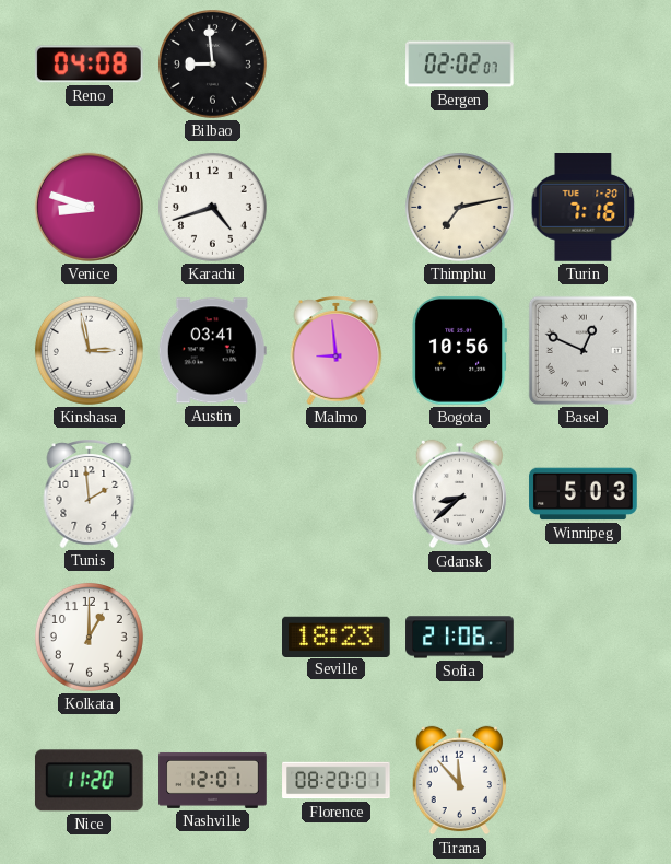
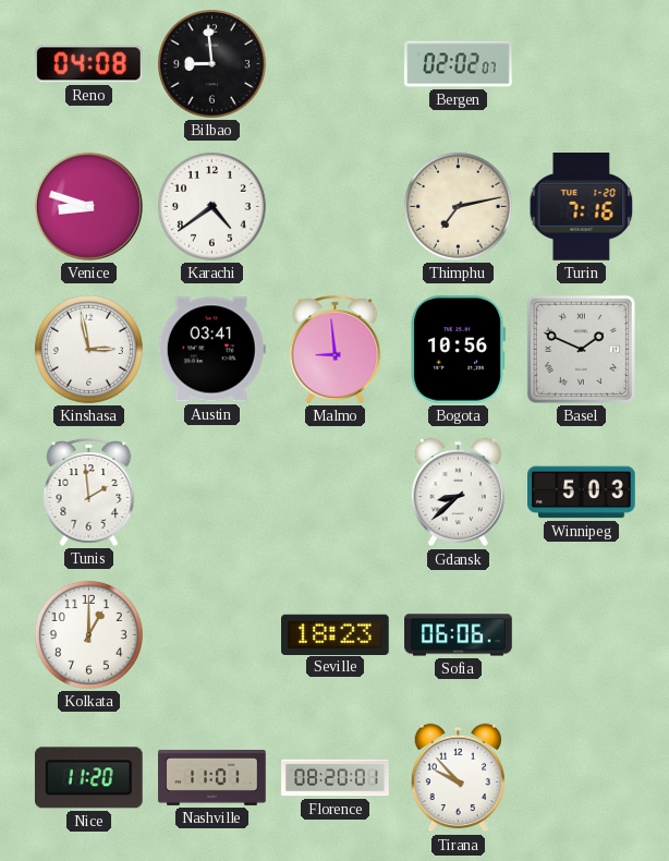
Karachi: 4:42 -> 4:39
Basel: 12:49 -> 1:49
Sofia: 21:06 -> 06:06
Nashville: 12:01 -> 11:01
Tirana: 11:53 -> 9:53
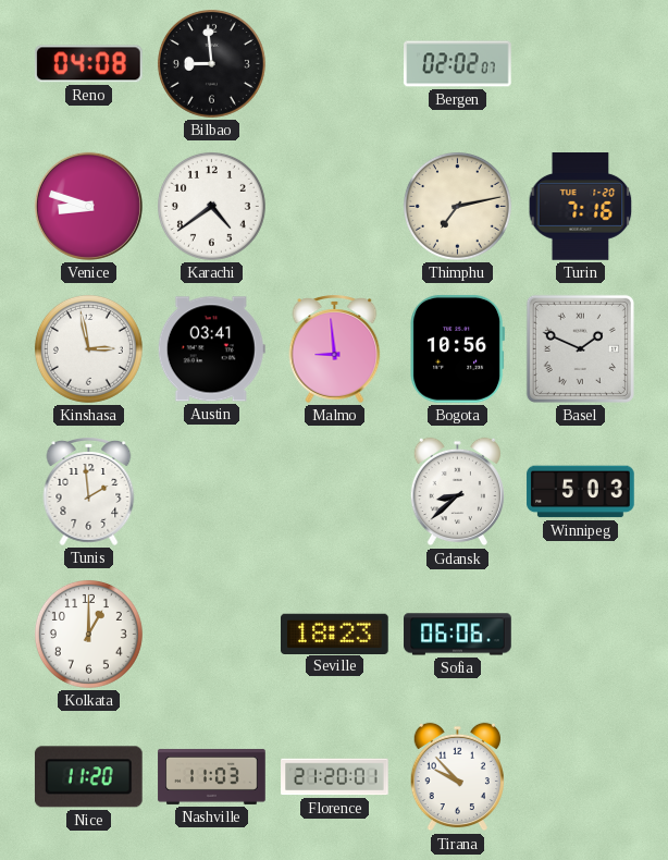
Nashville: 11:01 -> 11:03
Florence: 08:20 -> 21:20
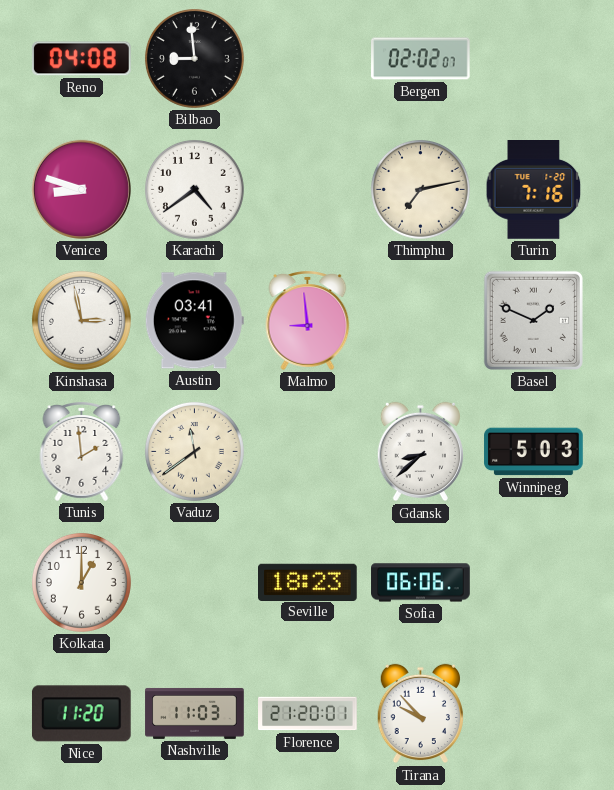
Bogota: 10:56 -> none
Vaduz: none -> 11:39
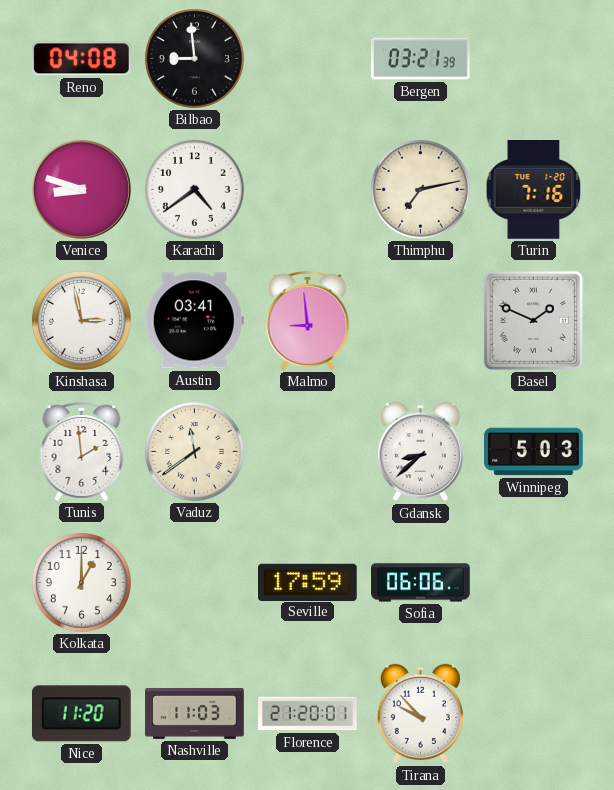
Bergen: 02:02 -> 03:21
Seville: 18:23 -> 17:59
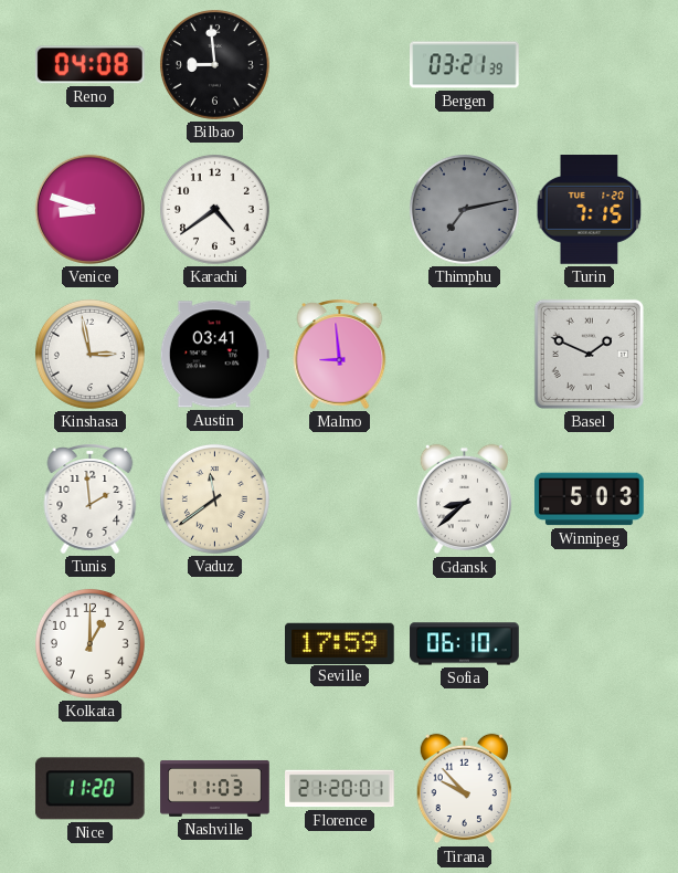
Thimphu dial: cream -> grey
Turin: 7:16 -> 7:15
Sofia: 06:06 -> 06:10
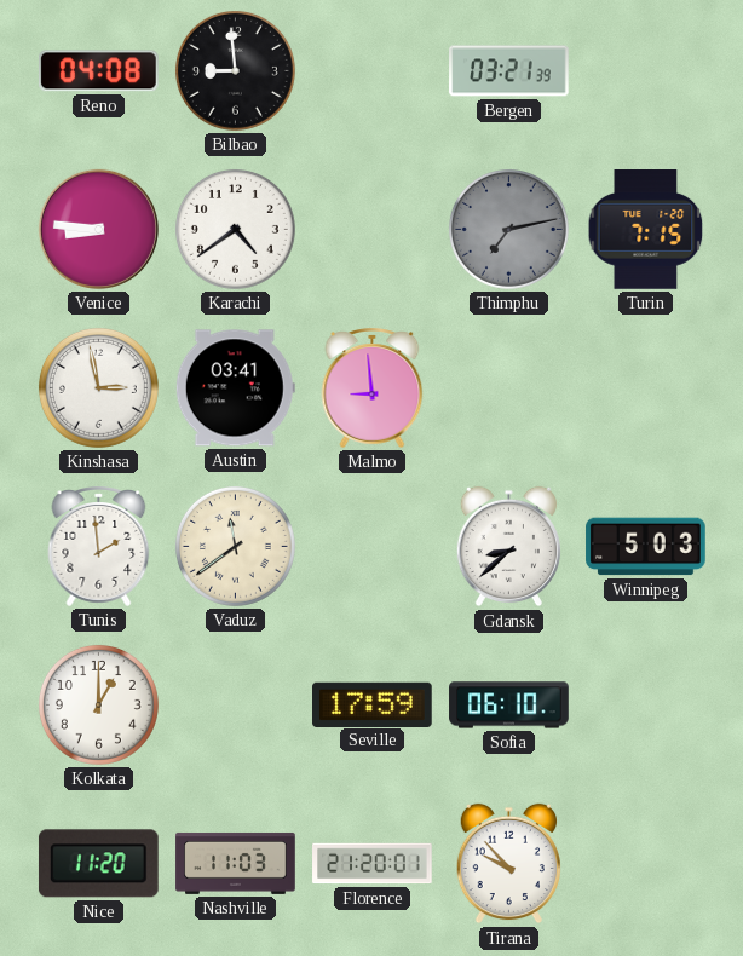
Venice: 8:48 -> 8:46
Basel: 1:49 -> none
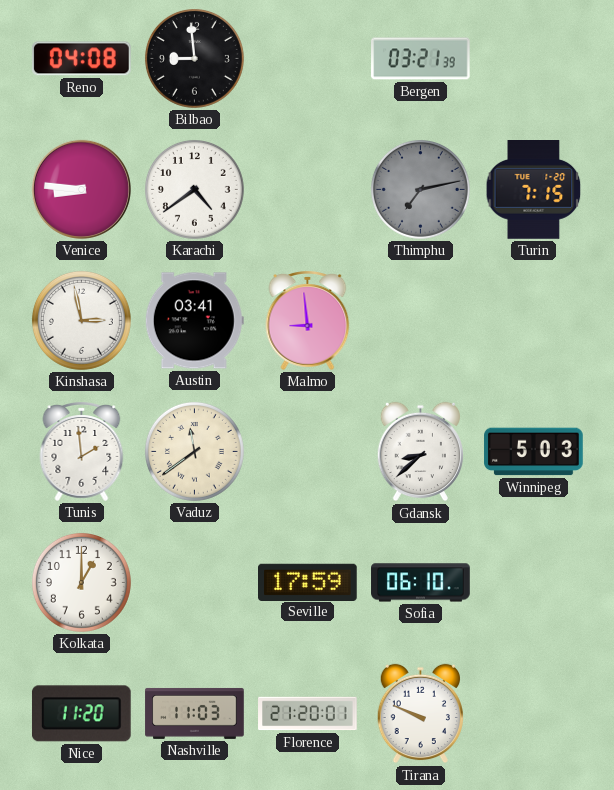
Tirana: 9:53 -> 9:49
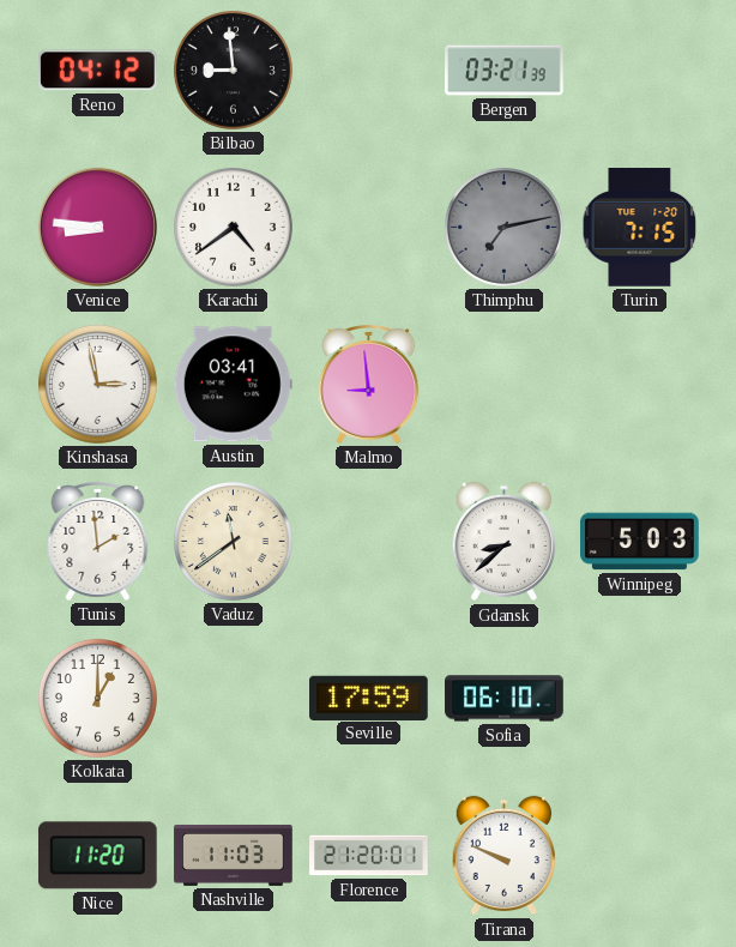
Reno: 04:08 -> 04:12
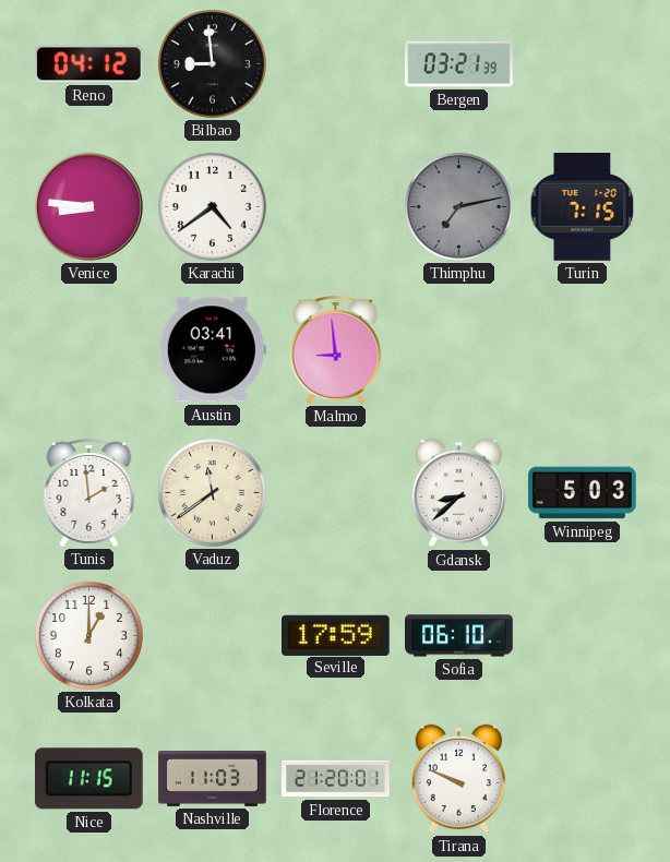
Kinshasa: 2:58 -> none
Nice: 11:20 -> 11:15
